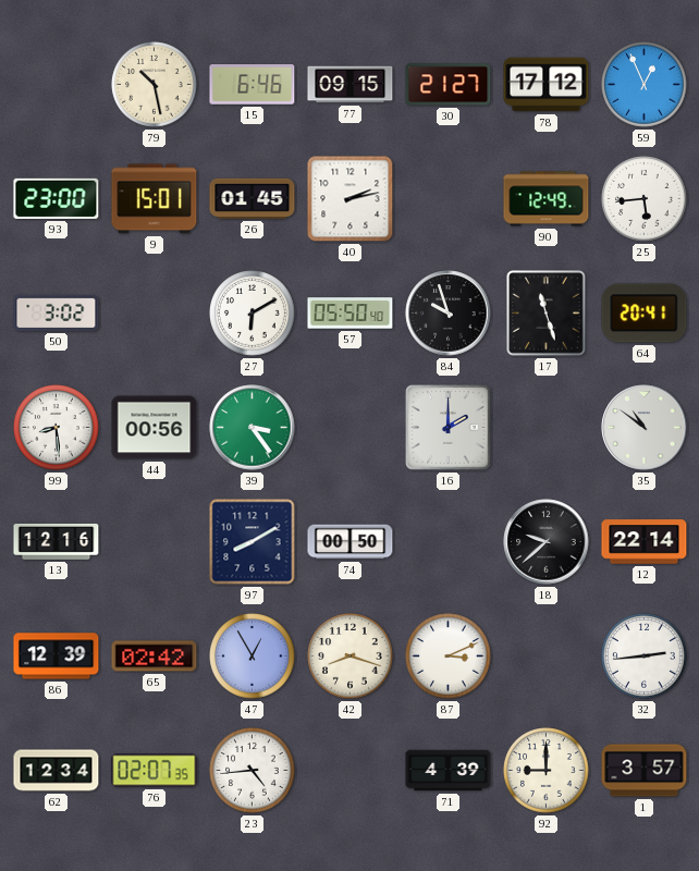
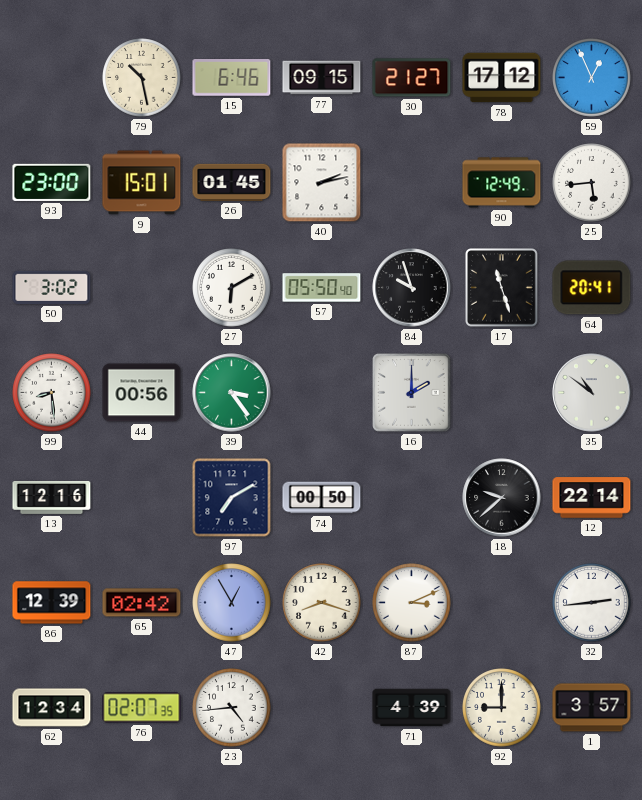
97: 8:10 -> 7:10
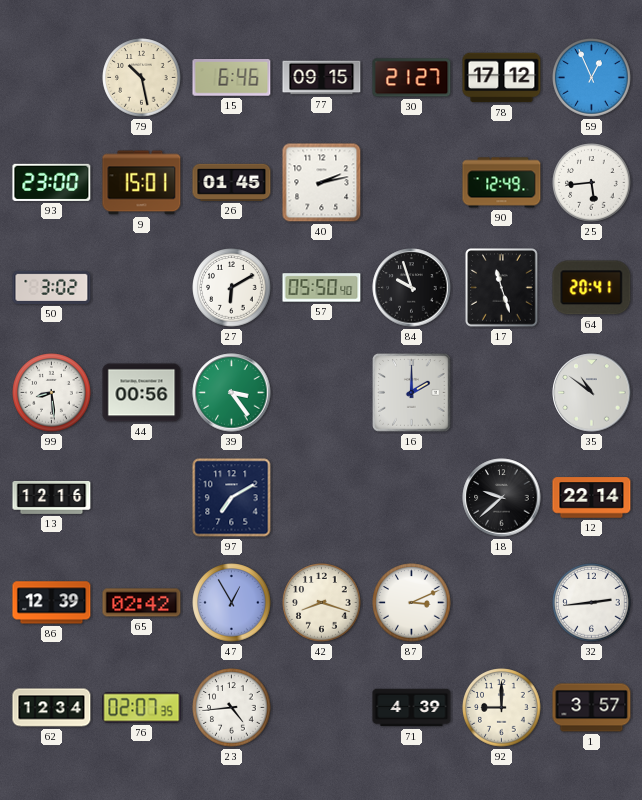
74: 00:50 -> none
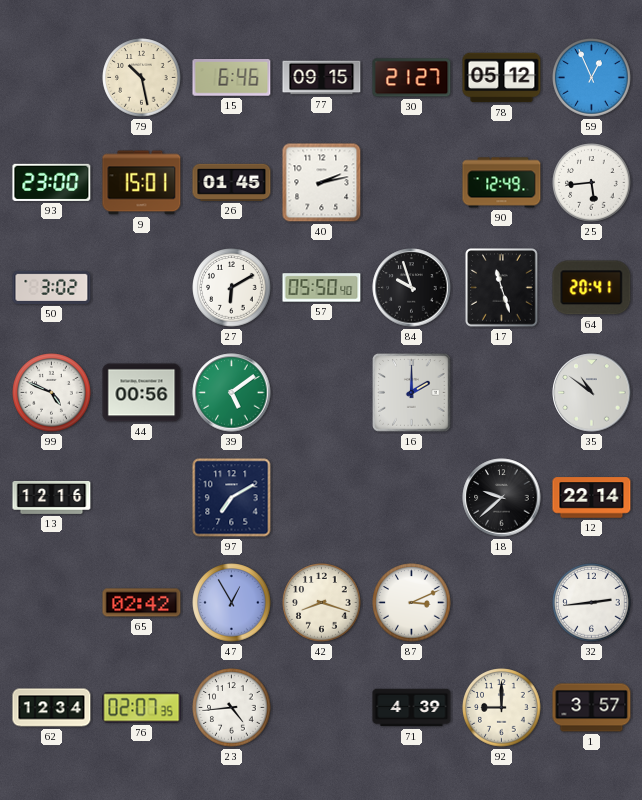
78: 17:12 -> 05:12
99: 8:29 -> 4:49
39: 3:24 -> 5:09
86: 12:39 -> none
